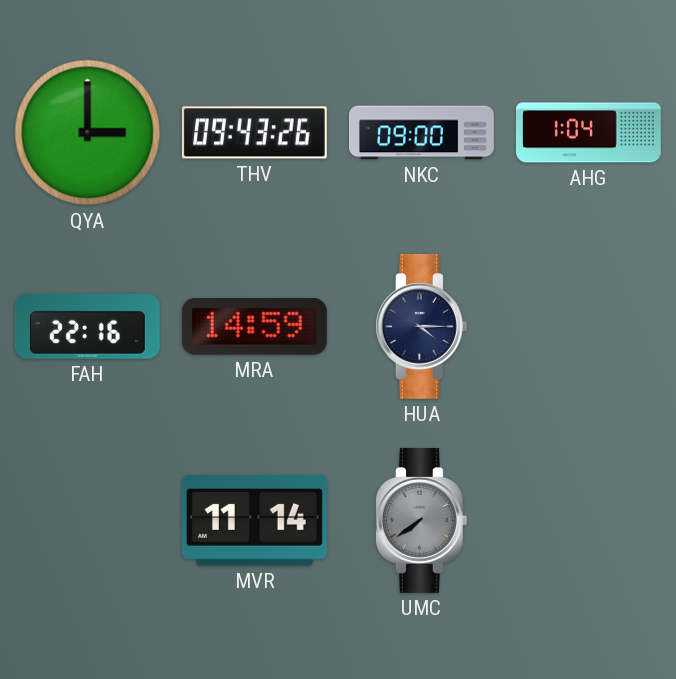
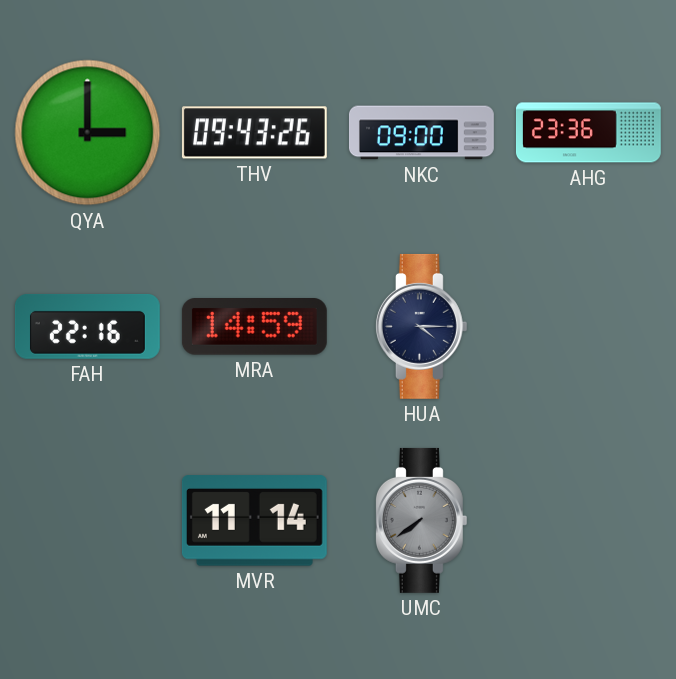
AHG: 1:04 -> 23:36
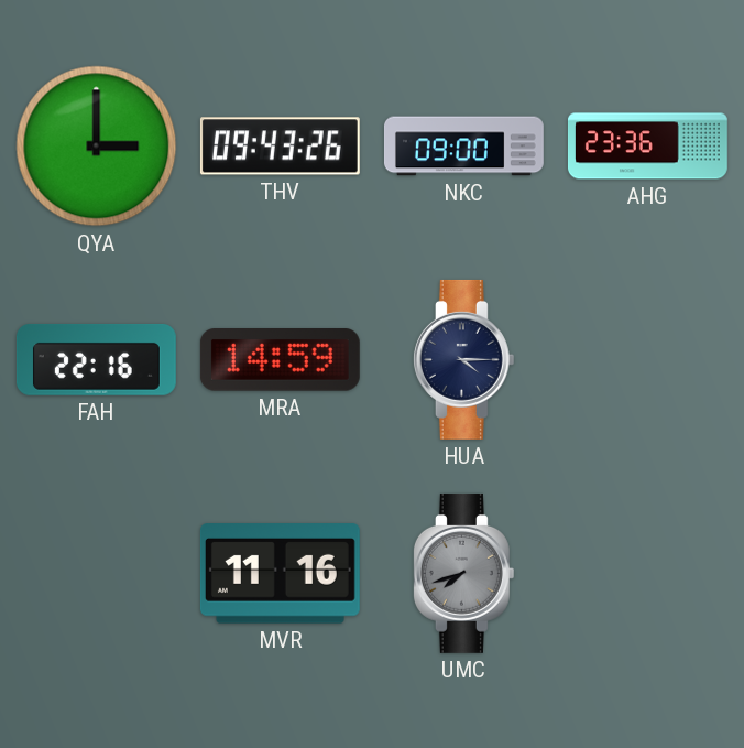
MVR: 11:14 -> 11:16
UMC: 7:39 -> 7:42
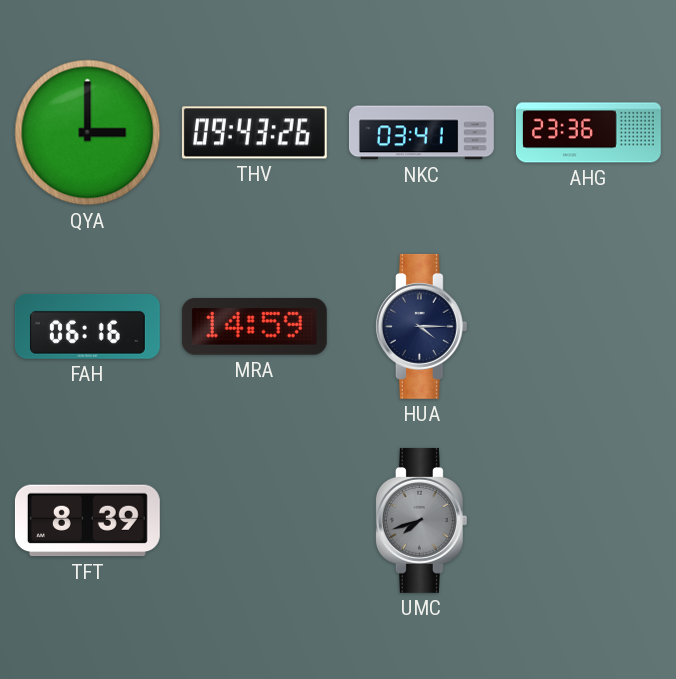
NKC: 09:00 -> 03:41
FAH: 22:16 -> 06:16
TFT: none -> 8:39
MVR: 11:16 -> none
